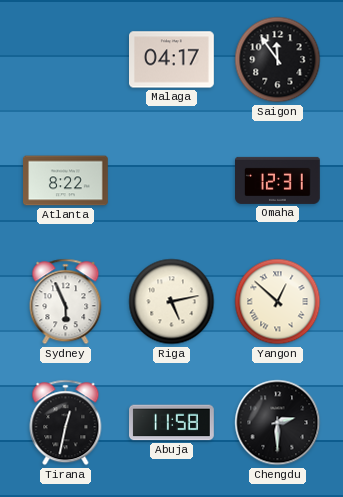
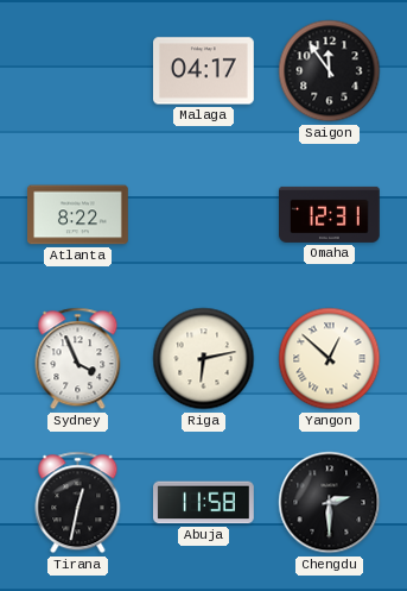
Sydney: 5:56 -> 3:56
Riga: 5:13 -> 6:13
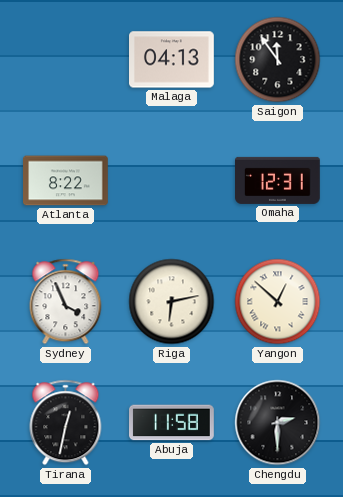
Malaga: 04:17 -> 04:13
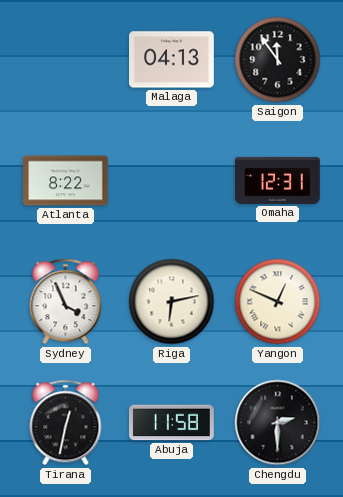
Yangon: 12:52 -> 12:49
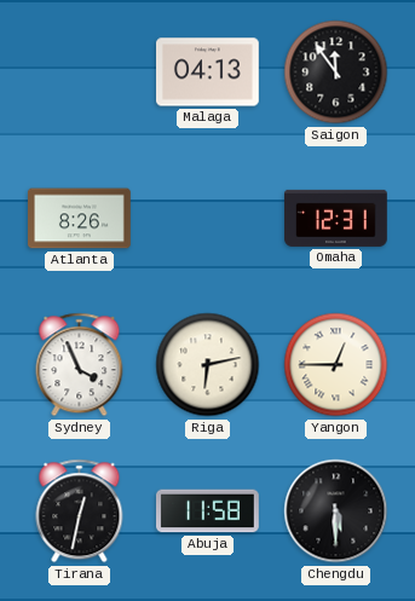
Atlanta: 8:22 -> 8:26
Yangon: 12:49 -> 12:45
Chengdu: 2:30 -> 5:30
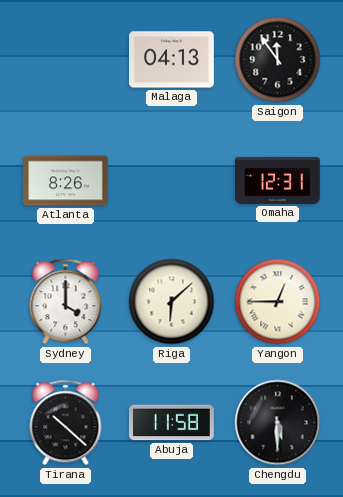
Sydney: 3:56 -> 4:00
Riga: 6:13 -> 6:08
Tirana: 12:32 -> 10:22
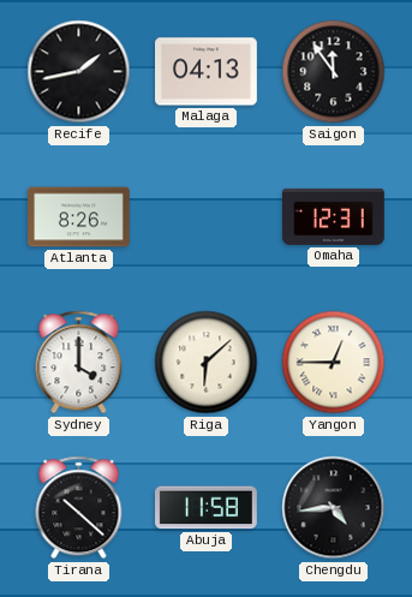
Recife: none -> 1:43
Chengdu: 5:30 -> 4:44
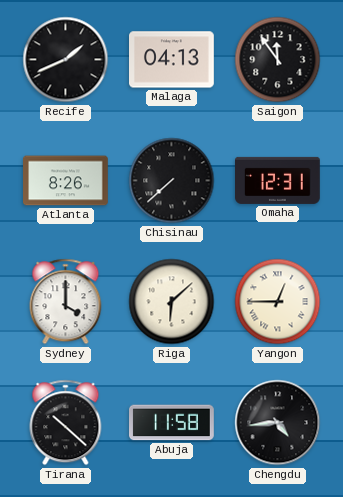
Recife: 1:43 -> 1:41
Chisinau: none -> 7:38
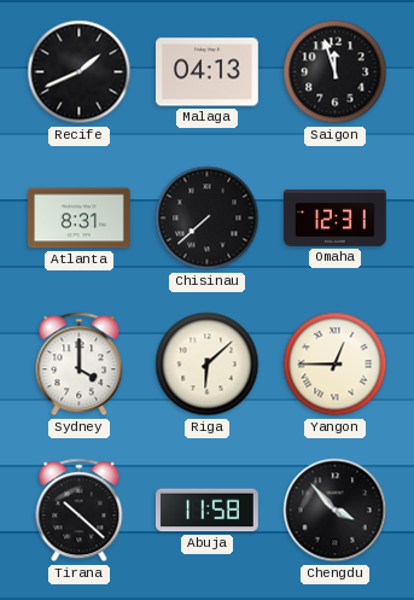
Saigon: 11:54 -> 11:57
Atlanta: 8:26 -> 8:31
Chengdu: 4:44 -> 3:53
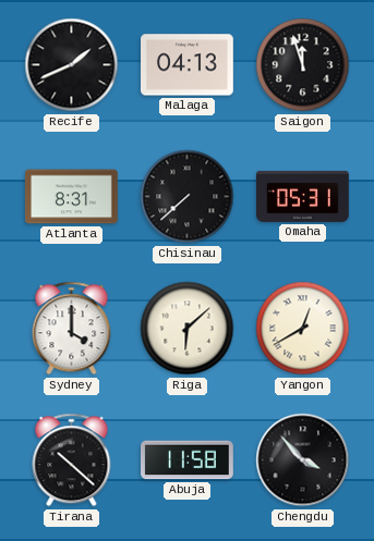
Omaha: 12:31 -> 05:31
Yangon: 12:45 -> 12:40
